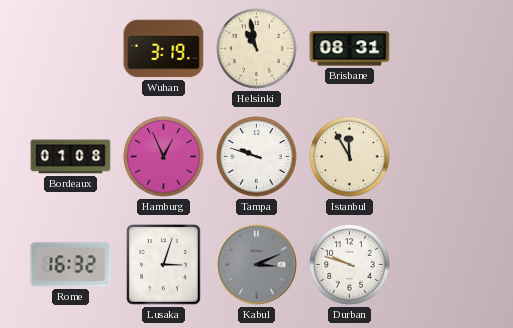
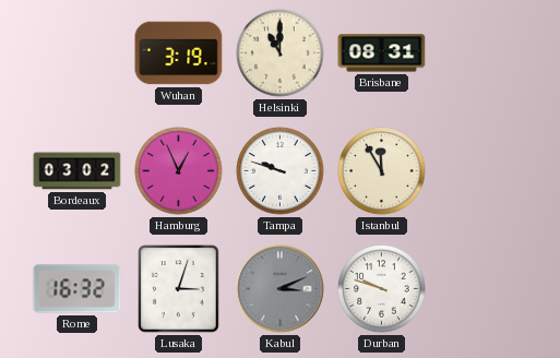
Helsinki: 10:58 -> 11:00
Bordeaux: 01:08 -> 03:02
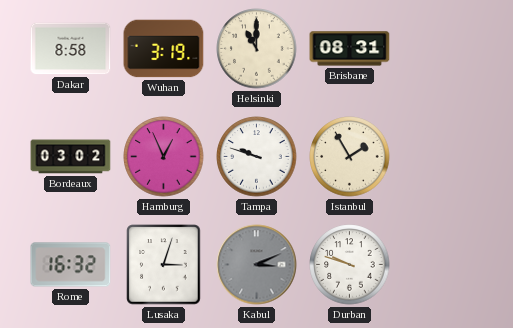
Dakar: none -> 8:58
Istanbul: 11:55 -> 1:55
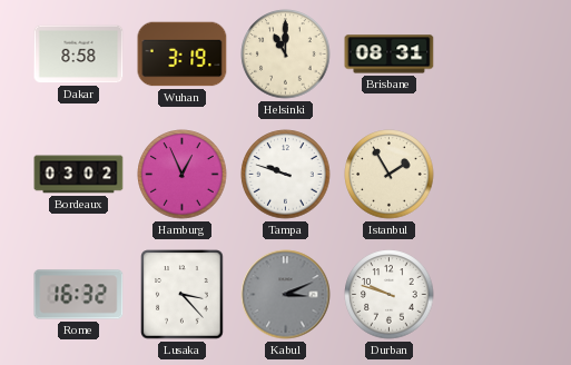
Lusaka: 3:03 -> 3:23
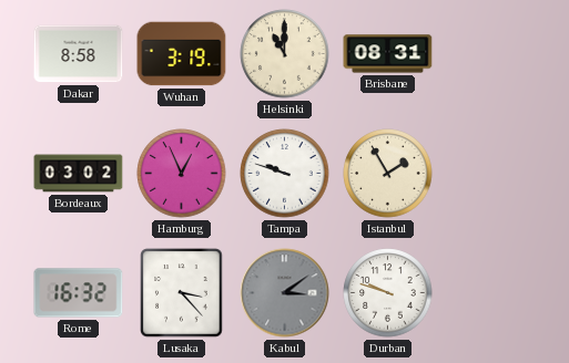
Kabul: 3:11 -> 3:09
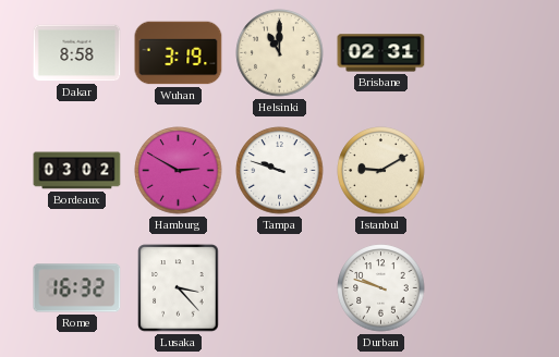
Brisbane: 08:31 -> 02:31
Hamburg: 12:56 -> 2:50
Istanbul: 1:55 -> 9:10
Kabul: 3:09 -> none
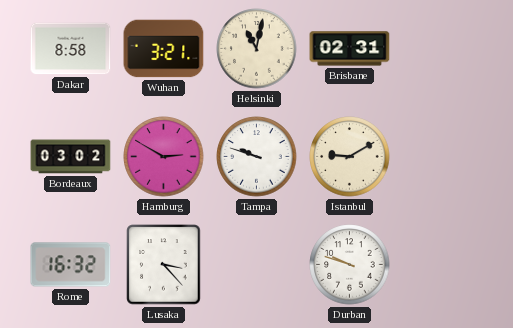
Wuhan: 3:19 -> 3:21
Helsinki: 11:00 -> 11:02
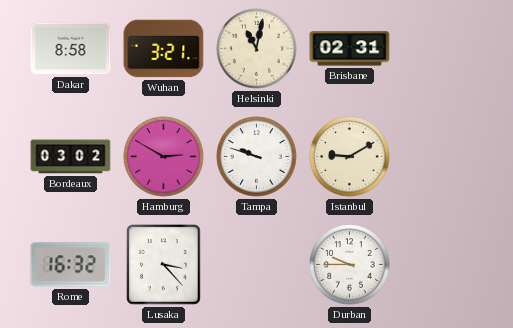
Durban: 9:48 -> 9:45
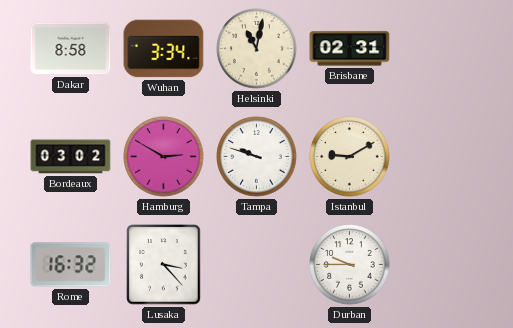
Wuhan: 3:21 -> 3:34
